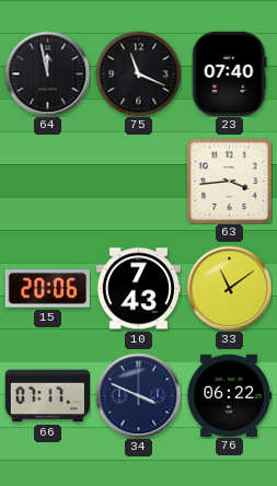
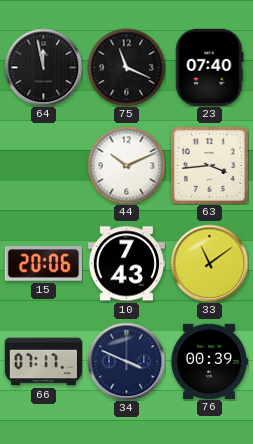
44: none -> 10:11
76: 06:22 -> 00:39
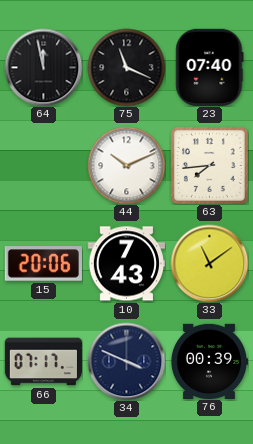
63: 3:44 -> 7:44
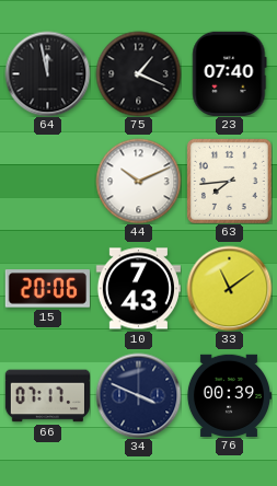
75: 11:19 -> 1:19
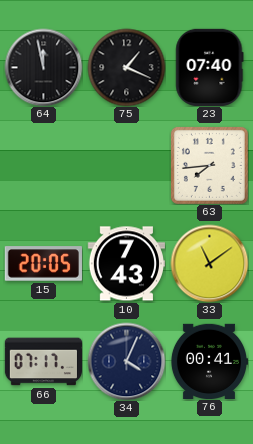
44: 10:11 -> none
15: 20:06 -> 20:05
34: 3:49 -> 4:04
76: 00:39 -> 00:41
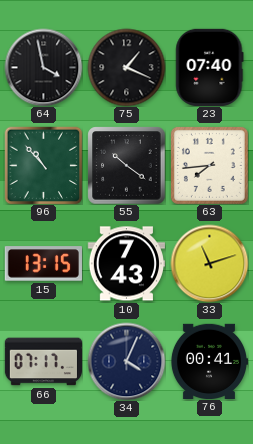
64: 11:58 -> 3:58
96: none -> 10:53
55: none -> 10:21
15: 20:05 -> 13:15
33: 11:09 -> 11:12
